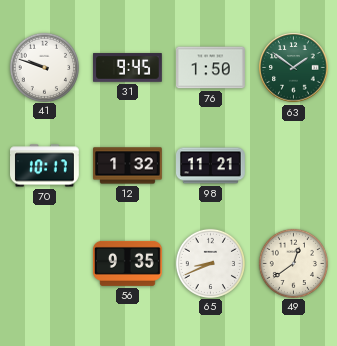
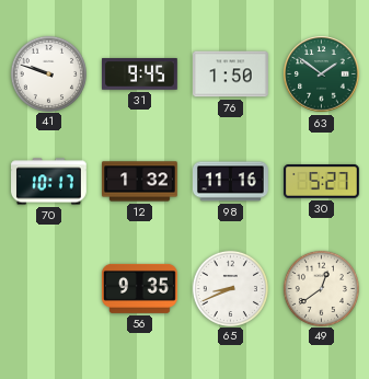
98: 11:21 -> 11:16
30: none -> 5:27
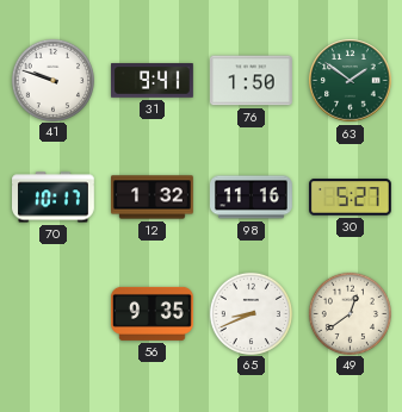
31: 9:45 -> 9:41
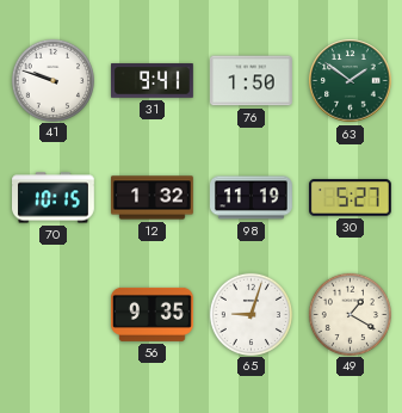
70: 10:17 -> 10:15
98: 11:16 -> 11:19
65: 8:41 -> 9:03
49: 12:39 -> 1:20
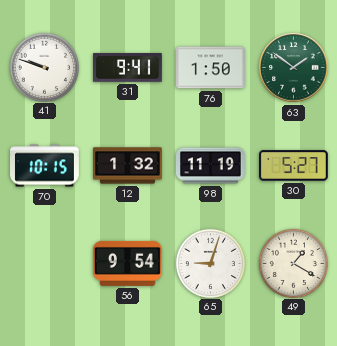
56: 9:35 -> 9:54
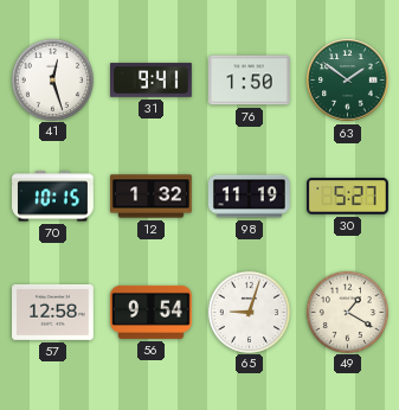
41: 9:48 -> 12:27
57: none -> 12:58
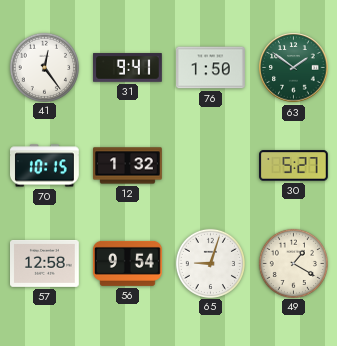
41: 12:27 -> 12:24
98: 11:19 -> none
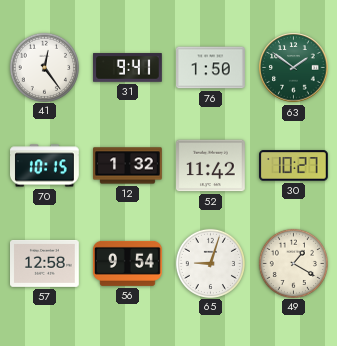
52: none -> 11:42
30: 5:27 -> 10:27
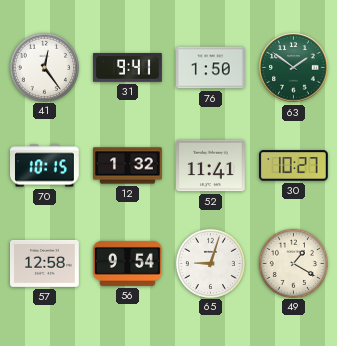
52: 11:42 -> 11:41
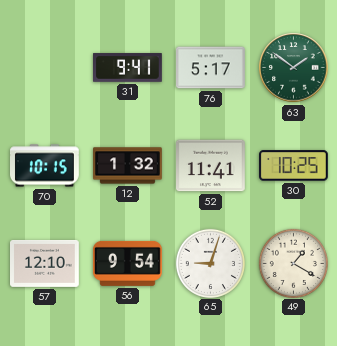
41: 12:24 -> none
76: 1:50 -> 5:17
30: 10:27 -> 10:25
57: 12:58 -> 12:10
